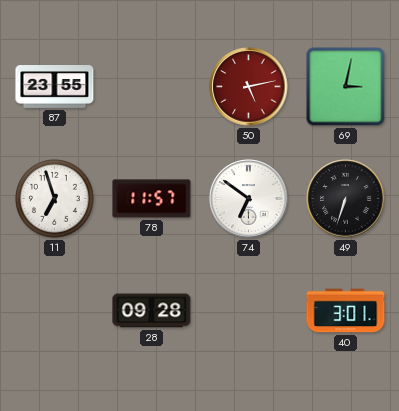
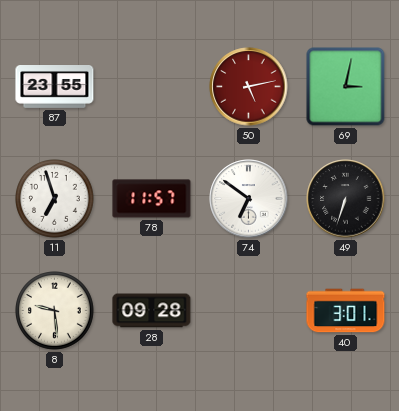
8: none -> 9:29
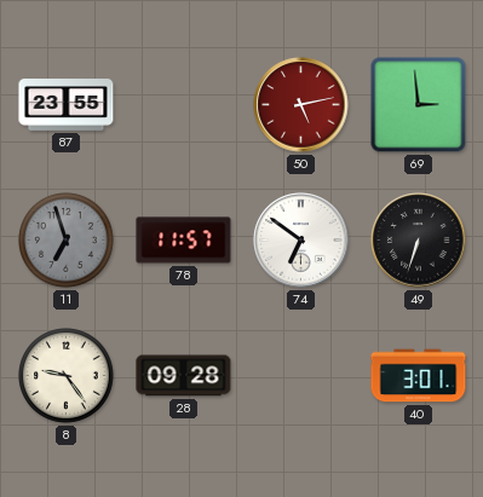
69: 3:02 -> 2:59
11 dial: white -> grey
8: 9:29 -> 9:24
